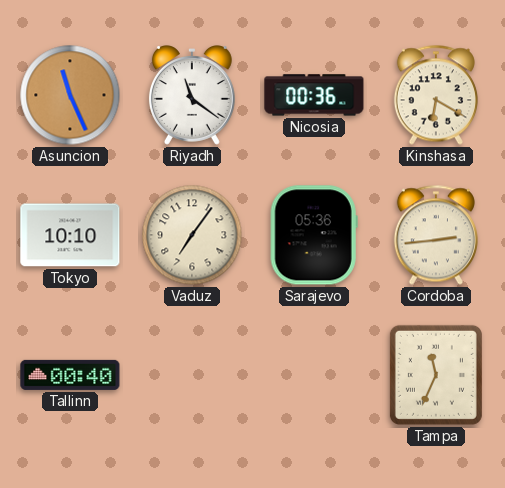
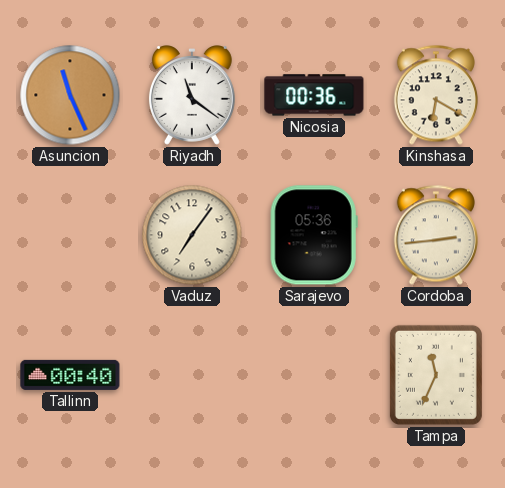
Tokyo: 10:10 -> none
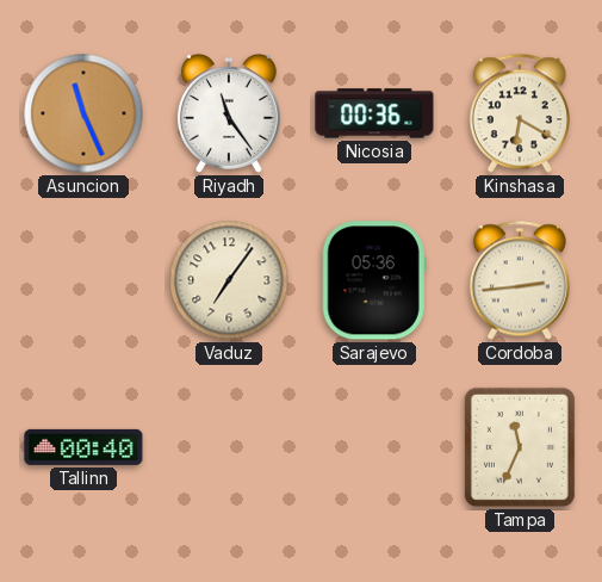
Riyadh: 11:21 -> 11:24
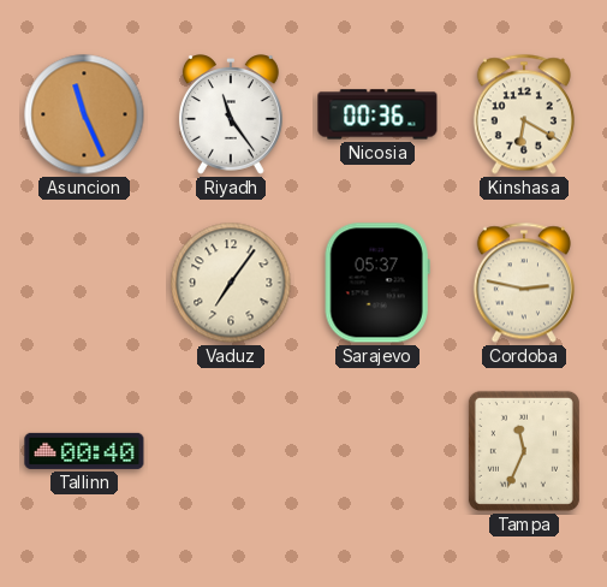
Sarajevo: 05:36 -> 05:37
Cordoba: 2:44 -> 2:47
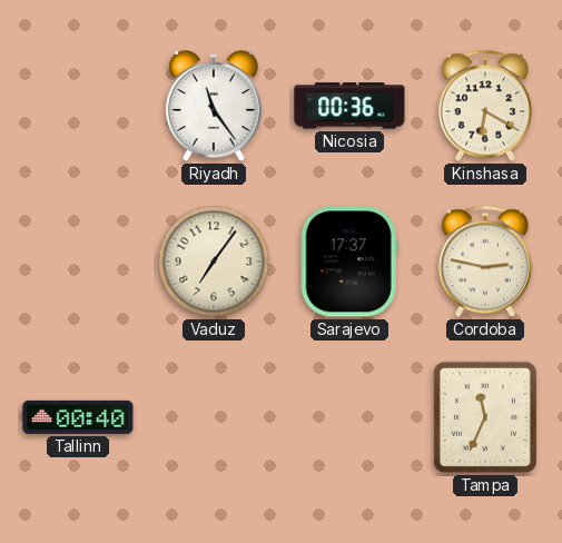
Asuncion: 11:26 -> none
Sarajevo: 05:37 -> 17:37
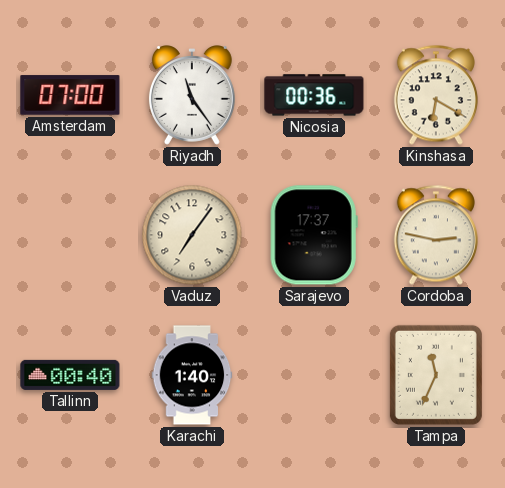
Amsterdam: none -> 07:00
Karachi: none -> 1:40
